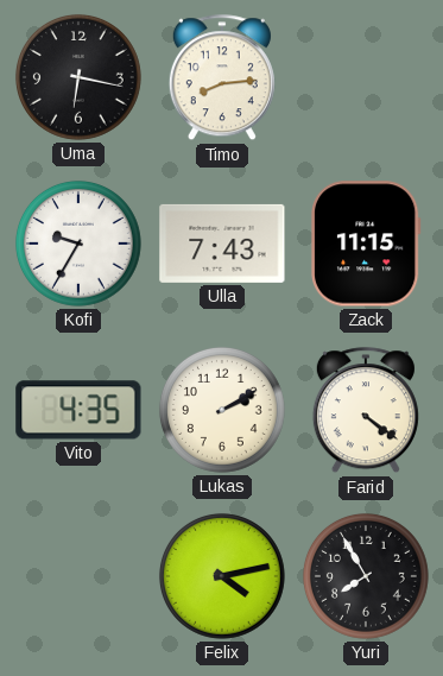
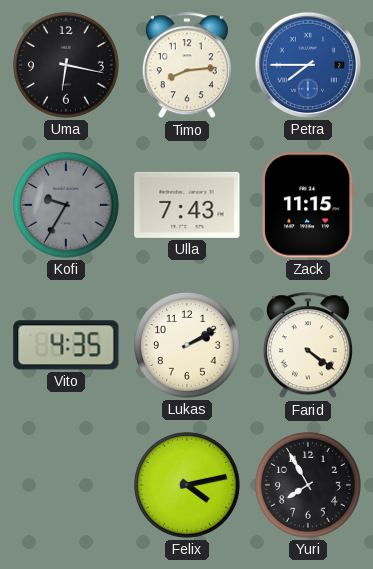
Petra: none -> 7:45
Kofi dial: white -> grey
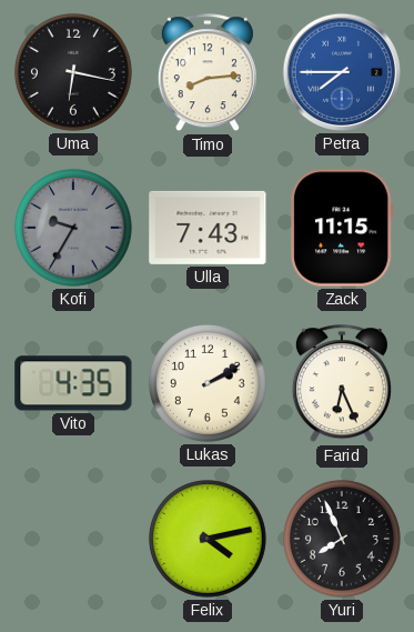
Farid: 4:21 -> 6:26
Yuri: 7:55 -> 7:56
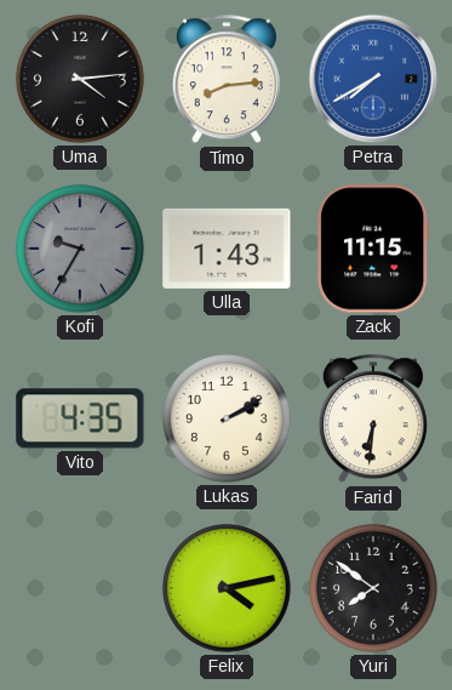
Uma: 6:17 -> 4:14
Petra: 7:45 -> 7:40
Ulla: 7:43 -> 1:43
Farid: 6:26 -> 6:31
Yuri: 7:56 -> 7:51
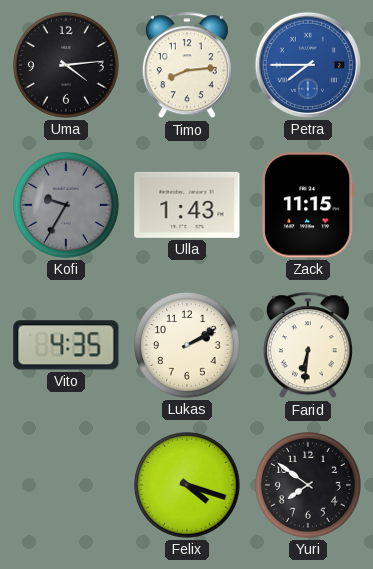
Petra: 7:40 -> 7:45
Felix: 4:13 -> 4:18
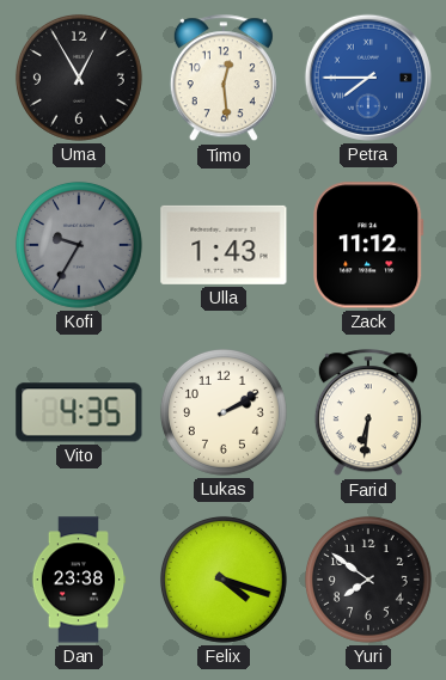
Uma: 4:14 -> 12:55
Timo: 8:14 -> 12:29
Zack: 11:15 -> 11:12
Dan: none -> 23:38
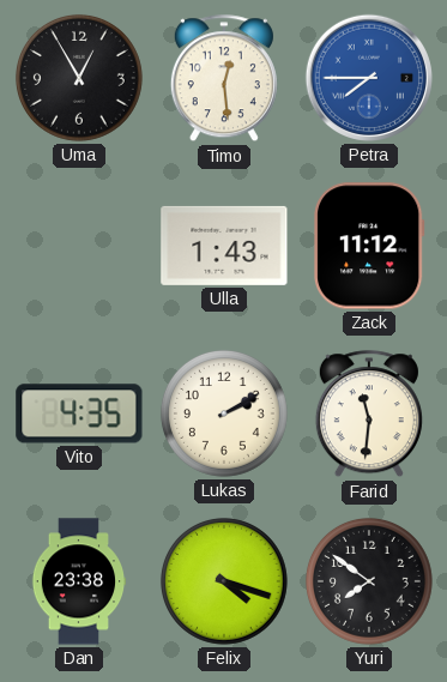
Kofi: 9:35 -> none
Farid: 6:31 -> 11:31
